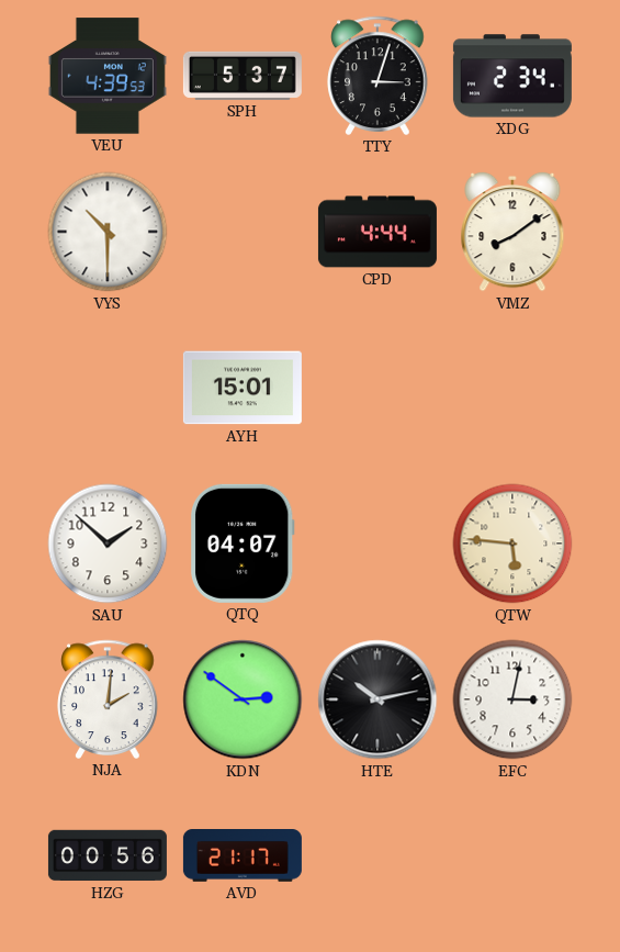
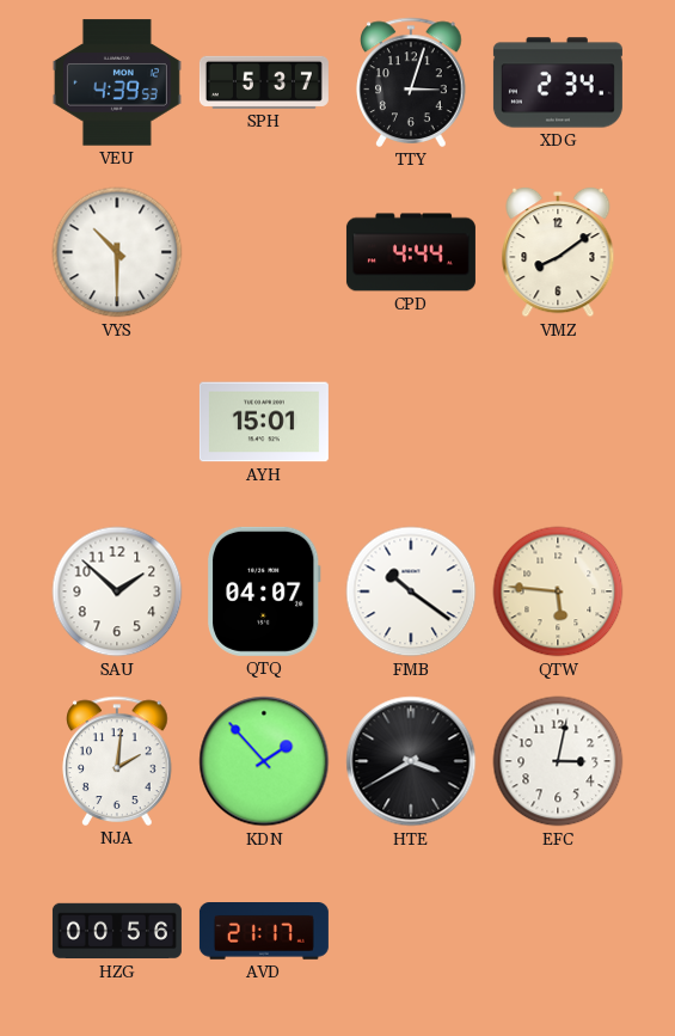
FMB: none -> 10:21
KDN: 2:51 -> 1:53
HTE: 10:13 -> 3:40
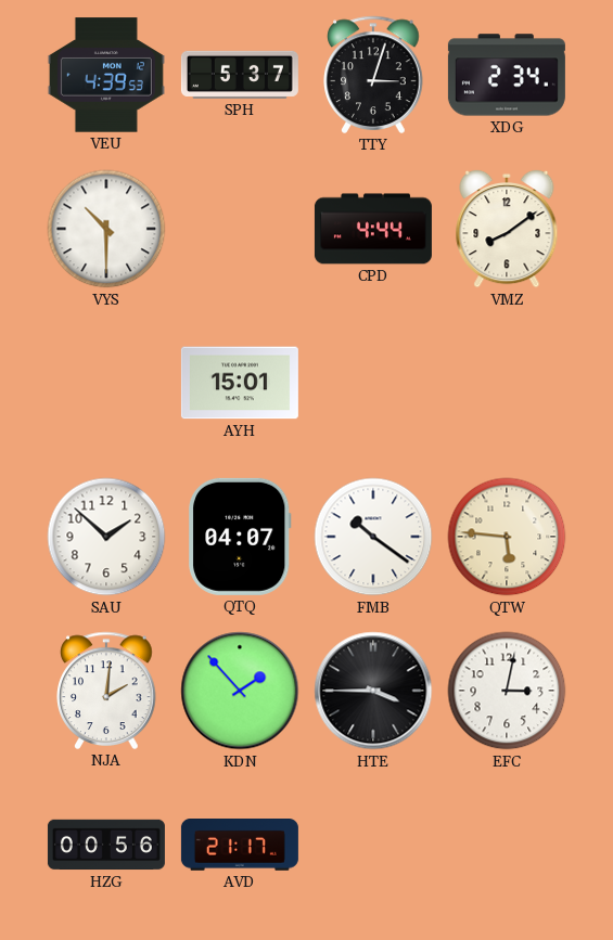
HTE: 3:40 -> 3:45
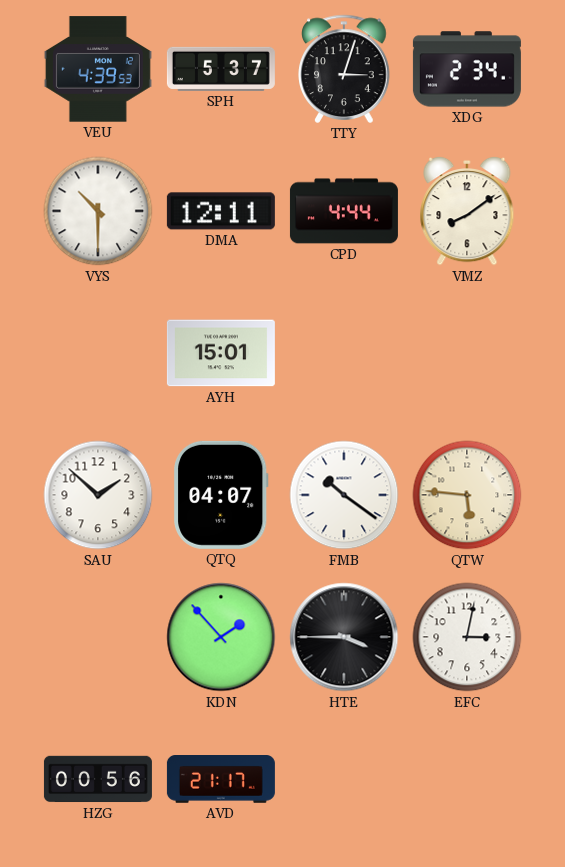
DMA: none -> 12:11
NJA: 2:01 -> none
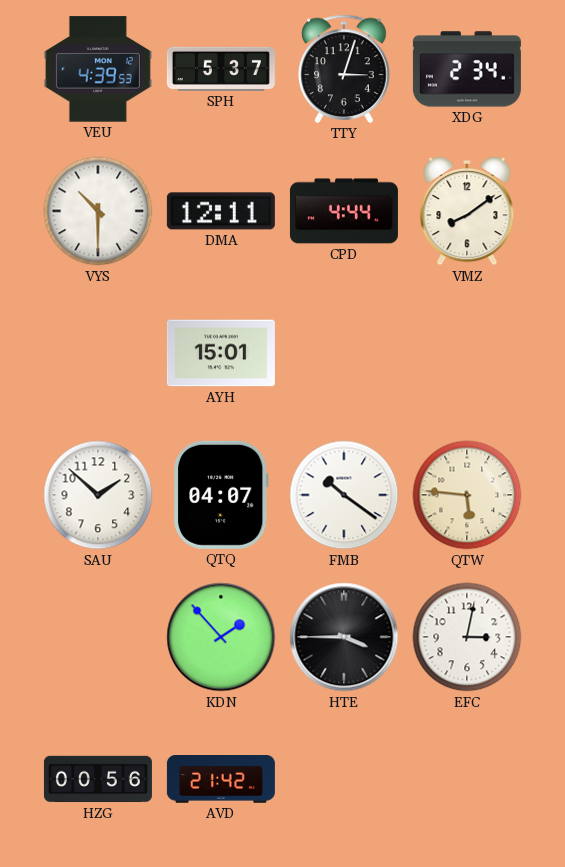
AVD: 21:17 -> 21:42
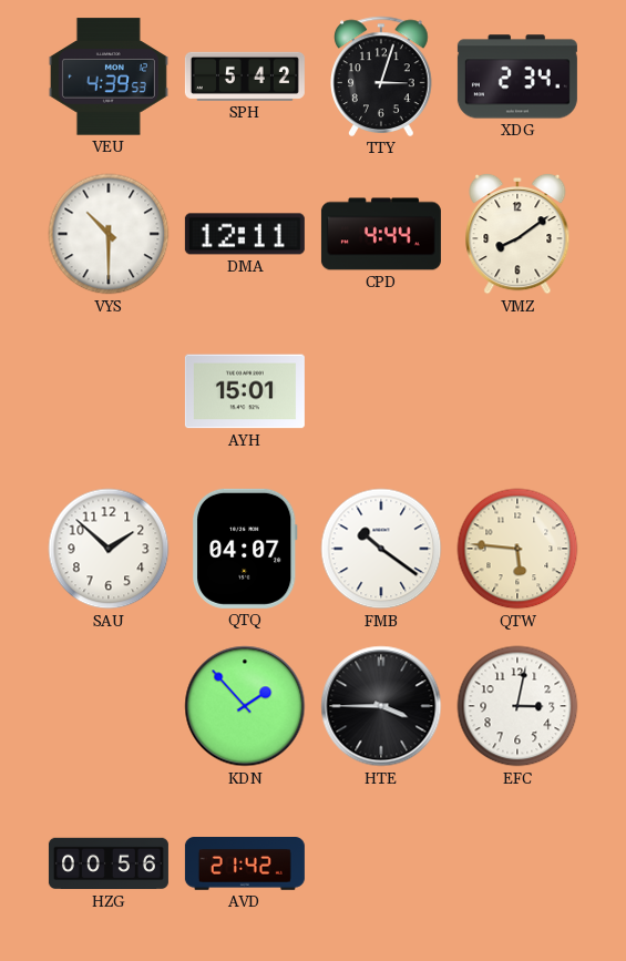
SPH: 5:37 -> 5:42
